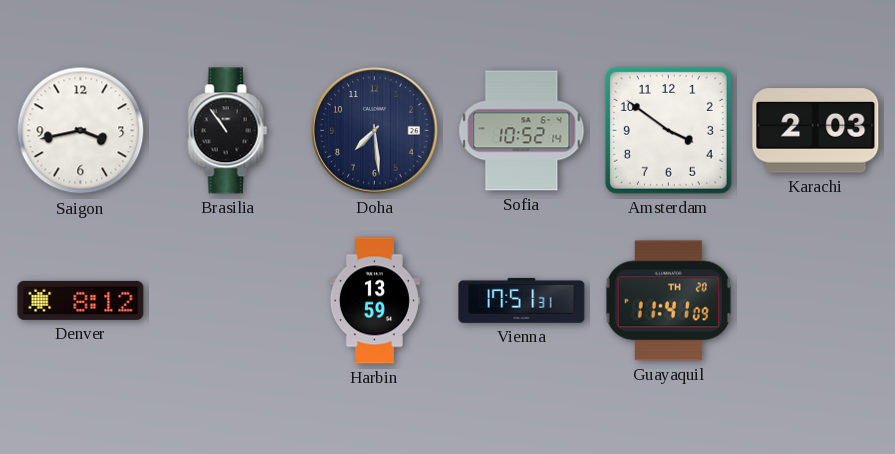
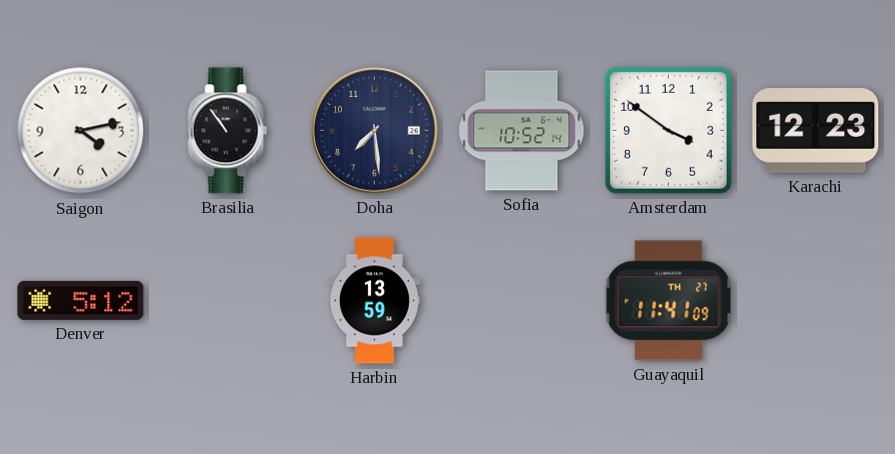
Saigon: 3:43 -> 4:13
Karachi: 2:03 -> 12:23
Denver: 8:12 -> 5:12
Vienna: 17:51 -> none
Guayaquil date: TH 20 -> TH 27
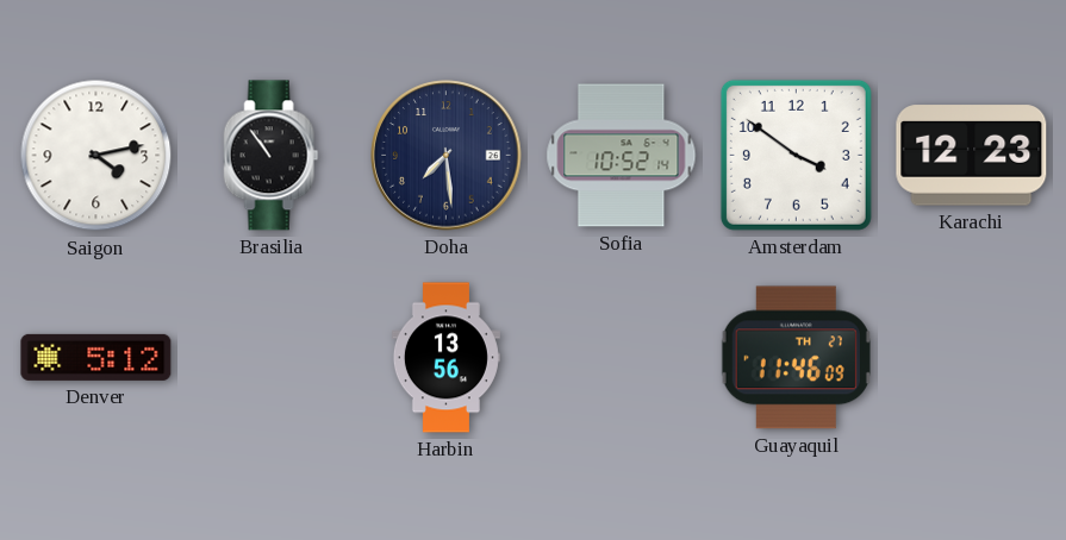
Harbin: 13:59 -> 13:56
Guayaquil: 11:41 -> 11:46
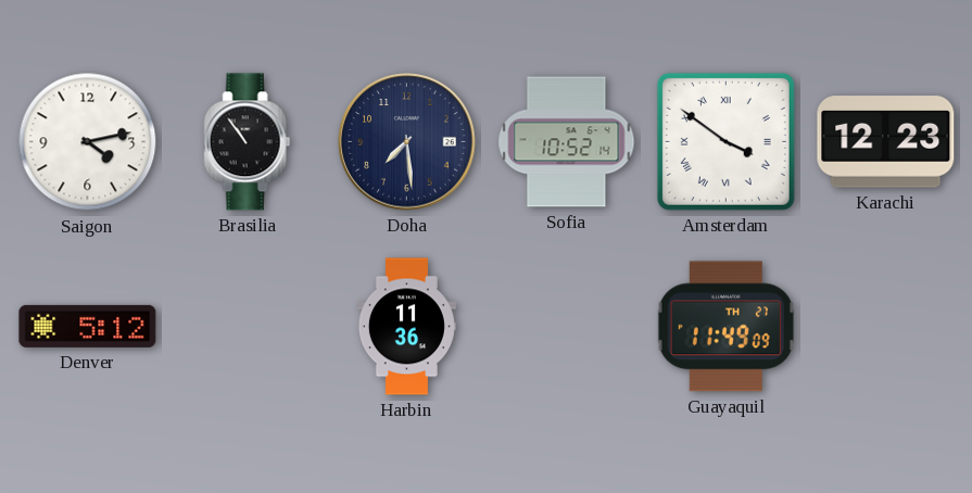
Amsterdam numerals: Arabic -> Roman
Harbin: 13:56 -> 11:36
Guayaquil: 11:46 -> 11:49
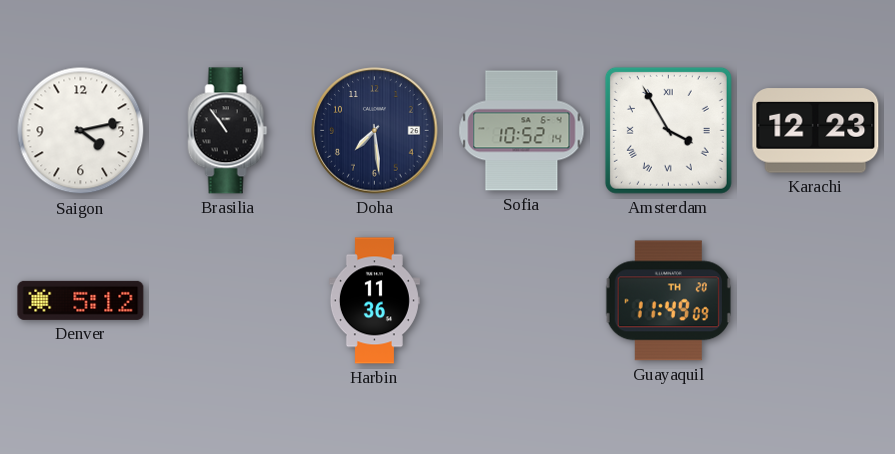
Amsterdam: 3:51 -> 3:55
Guayaquil date: TH 27 -> TH 20
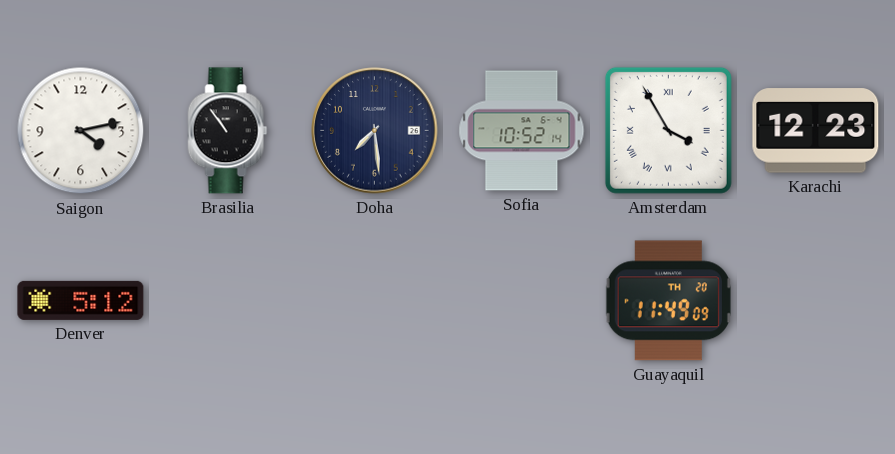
Harbin: 11:36 -> none
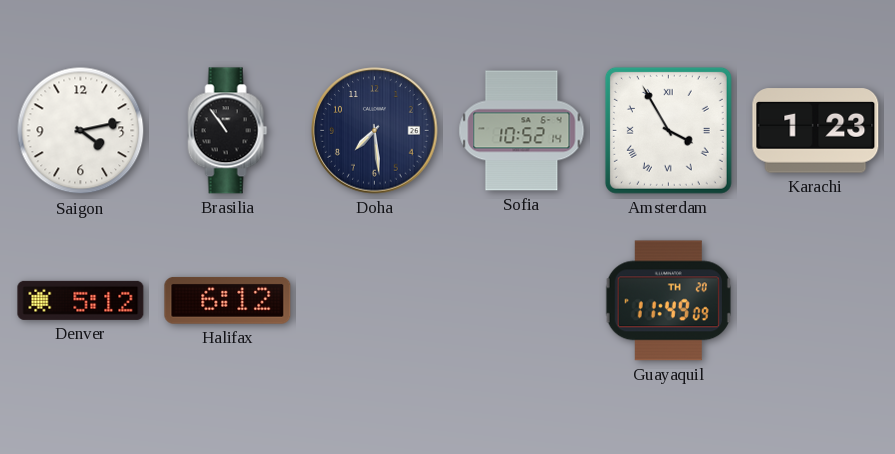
Karachi: 12:23 -> 1:23
Halifax: none -> 6:12
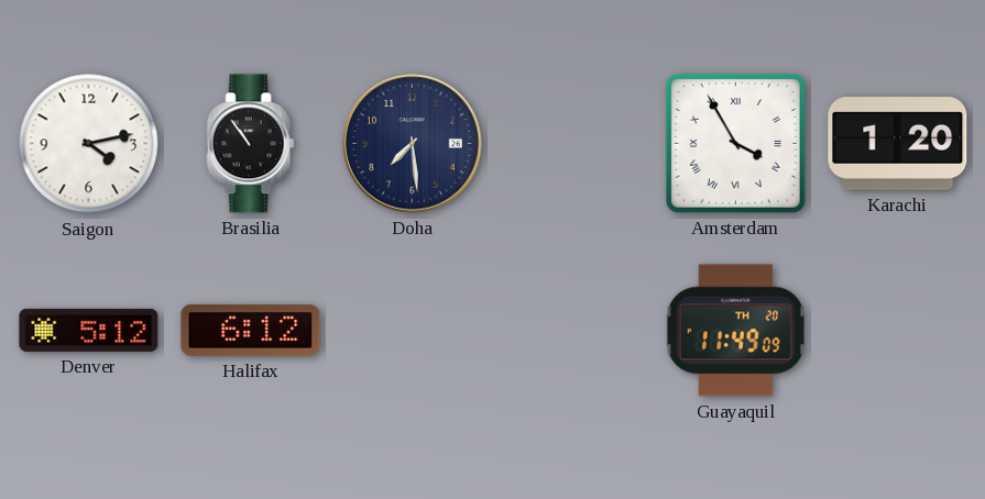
Sofia: 10:52 -> none
Karachi: 1:23 -> 1:20
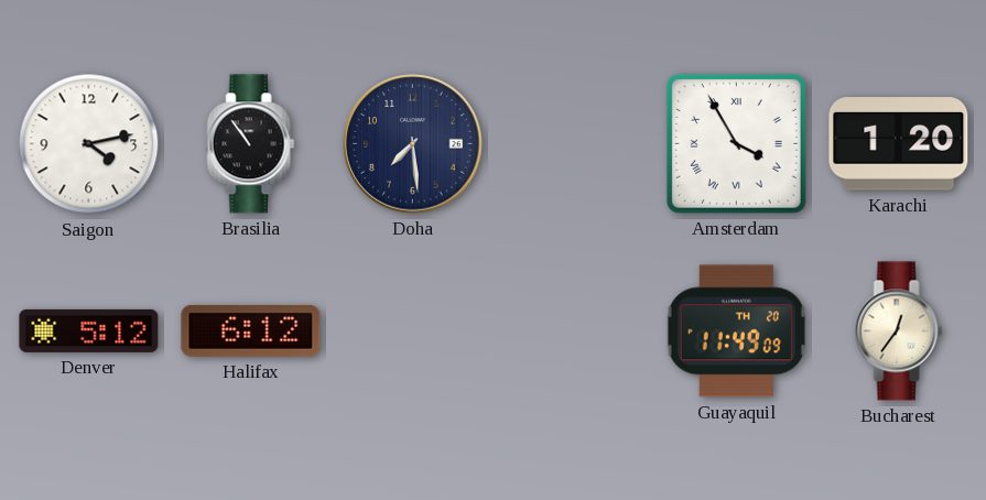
Bucharest: none -> 12:36
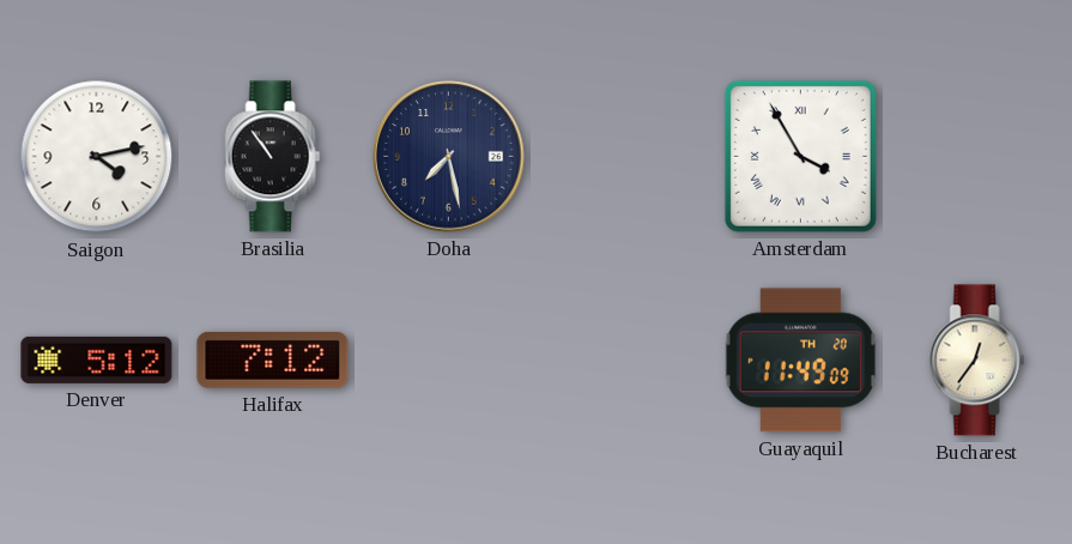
Doha: 7:29 -> 7:28
Karachi: 1:20 -> none
Halifax: 6:12 -> 7:12
